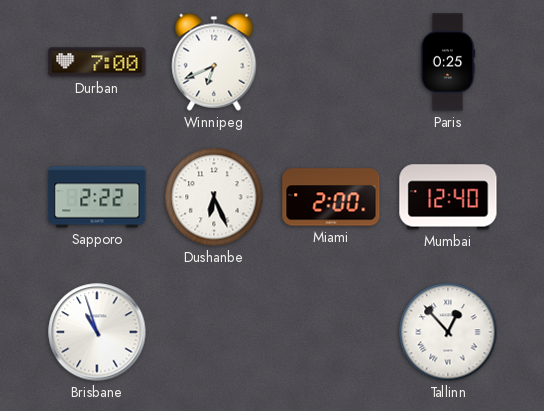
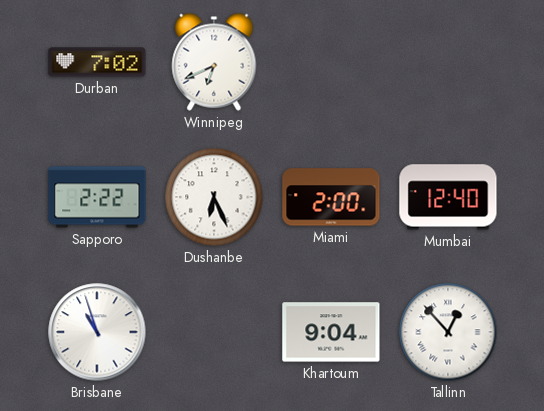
Durban: 7:00 -> 7:02
Paris: 0:25 -> none
Khartoum: none -> 9:04
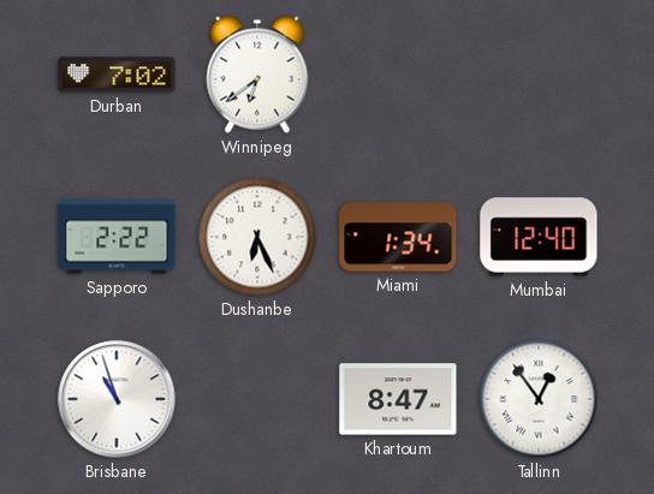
Winnipeg: 6:41 -> 6:39
Miami: 2:00 -> 1:34
Khartoum: 9:04 -> 8:47
Tallinn: 12:53 -> 12:54
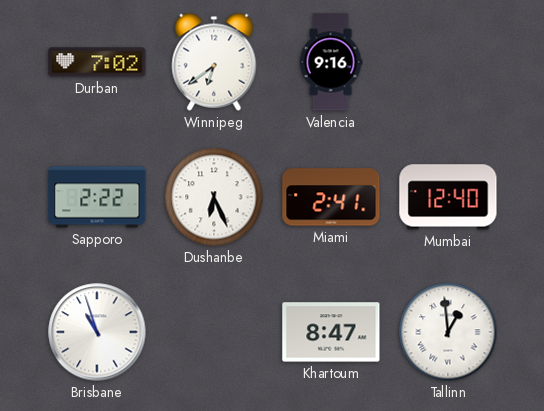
Valencia: none -> 9:16
Miami: 1:34 -> 2:41
Tallinn: 12:54 -> 12:59
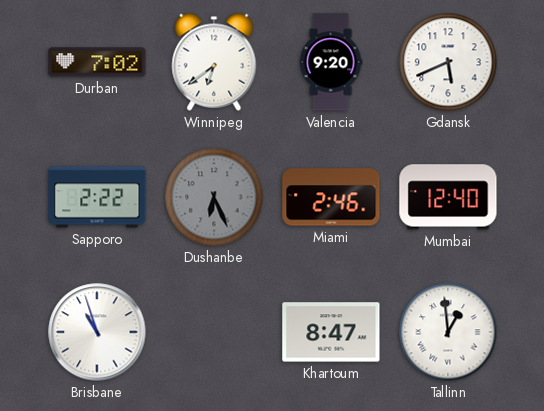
Valencia: 9:16 -> 9:20
Gdansk: none -> 5:41
Dushanbe dial: white -> grey
Miami: 2:41 -> 2:46
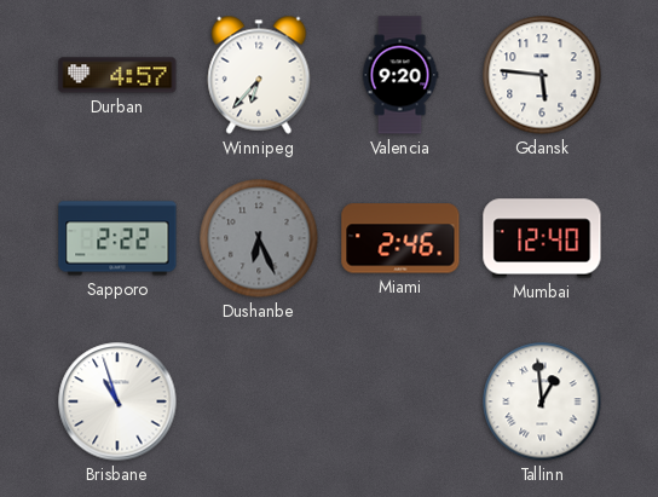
Durban: 7:02 -> 4:57
Winnipeg: 6:39 -> 6:37
Gdansk: 5:41 -> 5:46
Khartoum: 8:47 -> none
